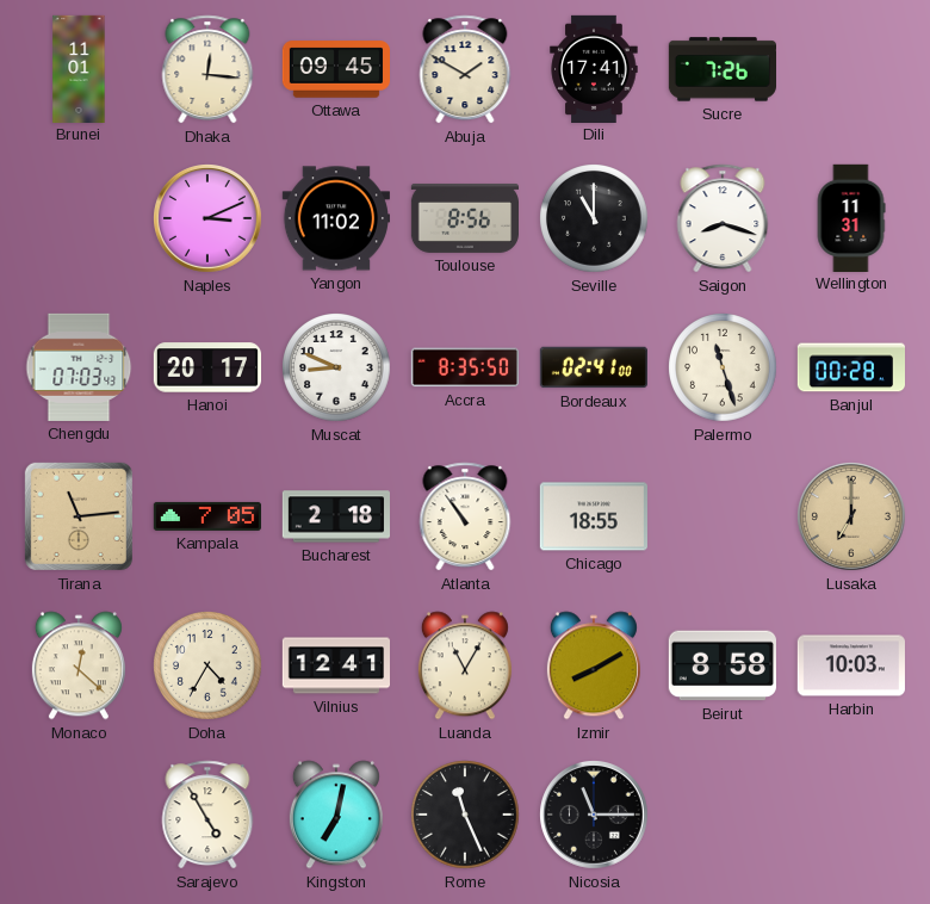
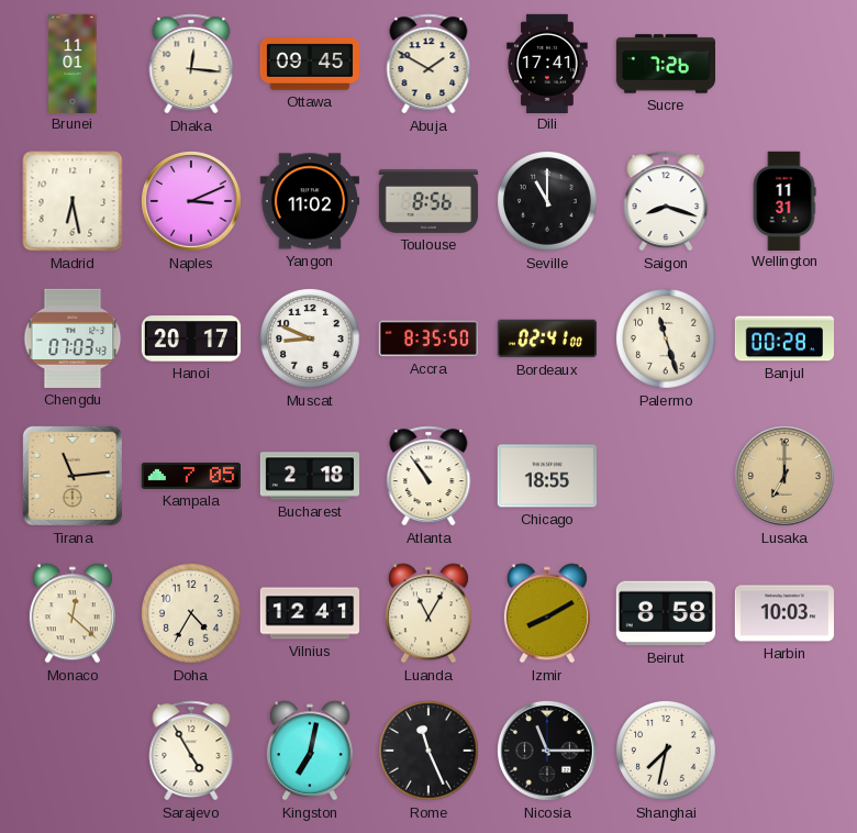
Madrid: none -> 6:28
Shanghai: none -> 7:32
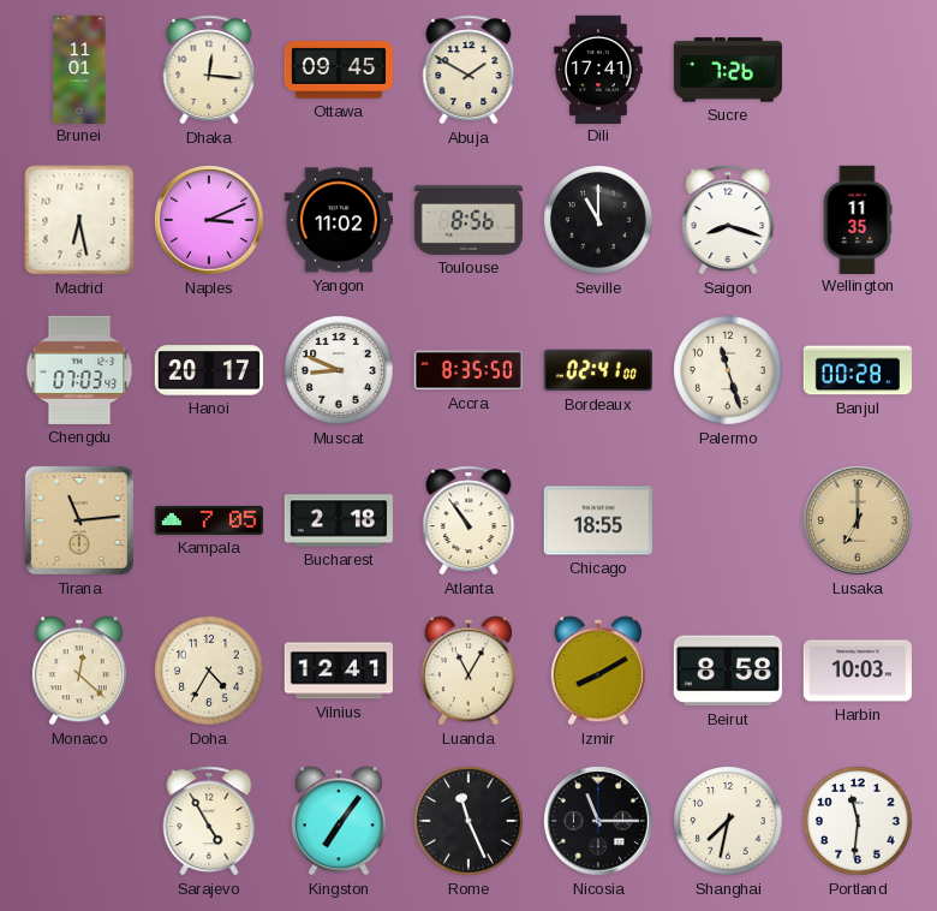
Wellington: 11:31 -> 11:35
Kingston: 7:02 -> 7:06
Portland: none -> 11:31
